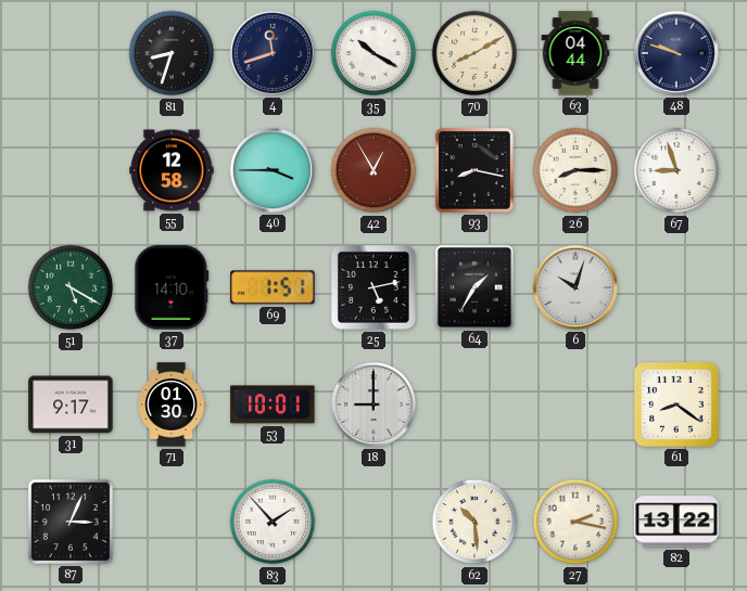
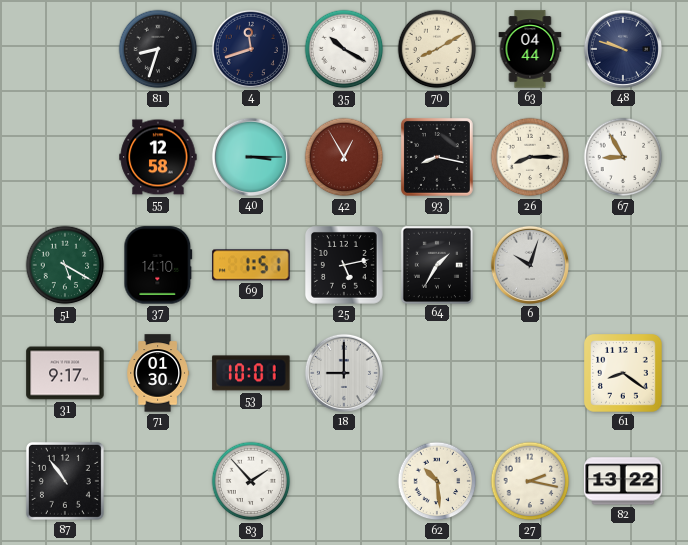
40: 3:45 -> 3:15
67: 8:57 -> 8:55
87: 3:04 -> 10:54
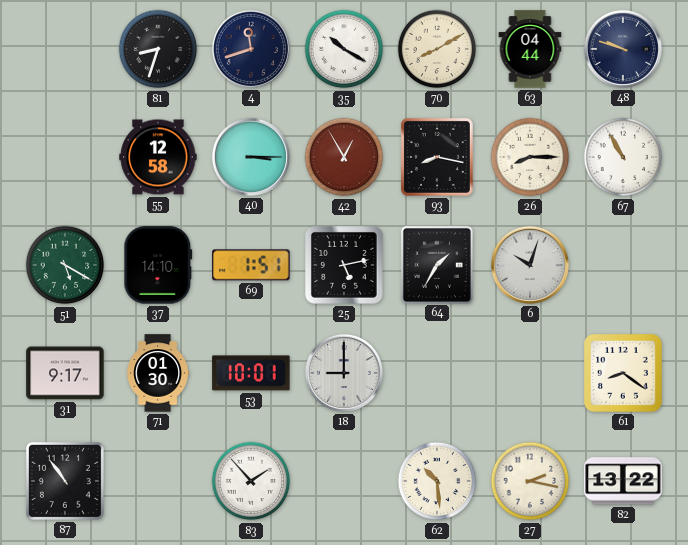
67: 8:55 -> 10:55
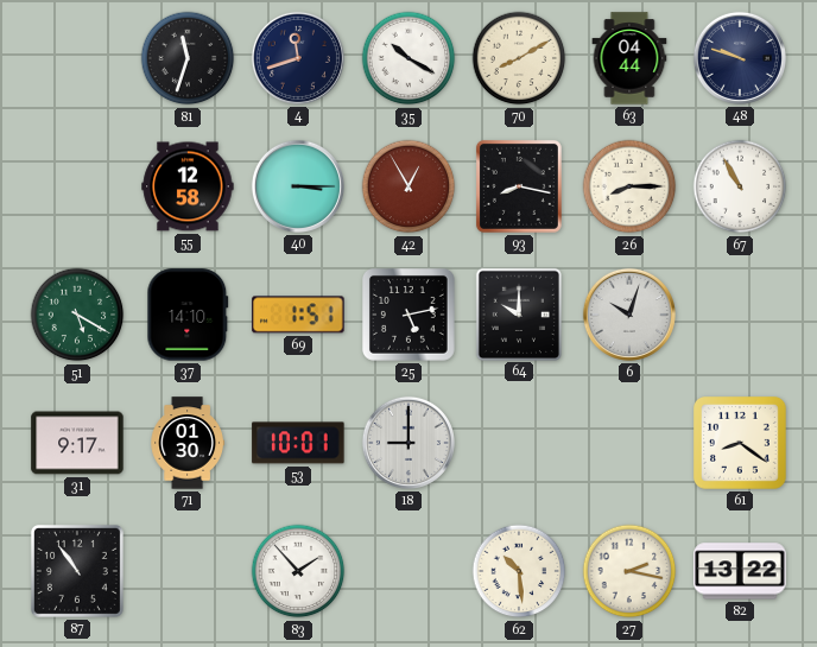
81: 8:33 -> 11:33
64: 1:35 -> 10:00
